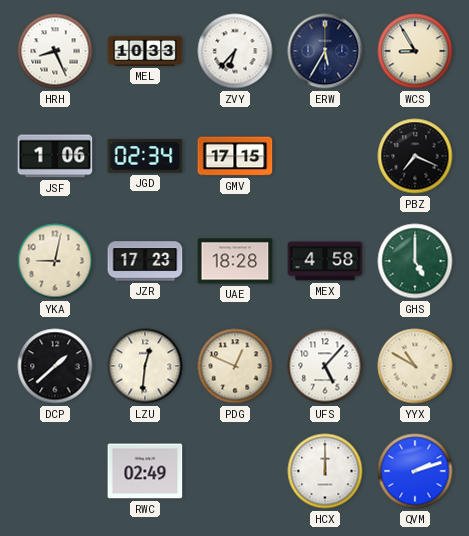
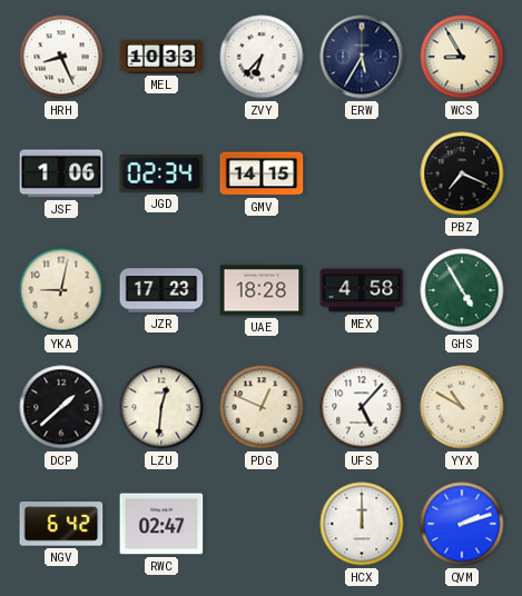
GMV: 17:15 -> 14:15
GHS: 5:00 -> 4:55
NGV: none -> 6:42
RWC: 02:49 -> 02:47
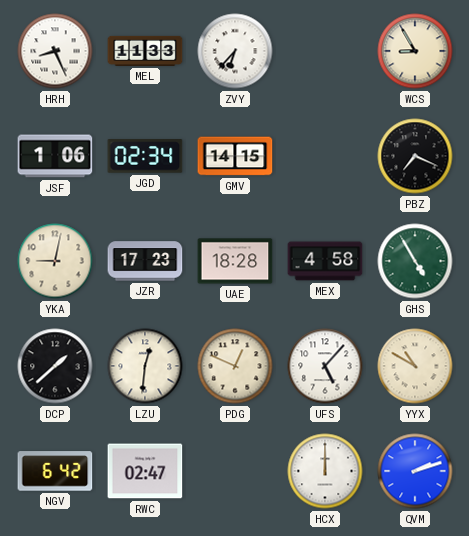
MEL: 10:33 -> 11:33
ERW: 5:35 -> none
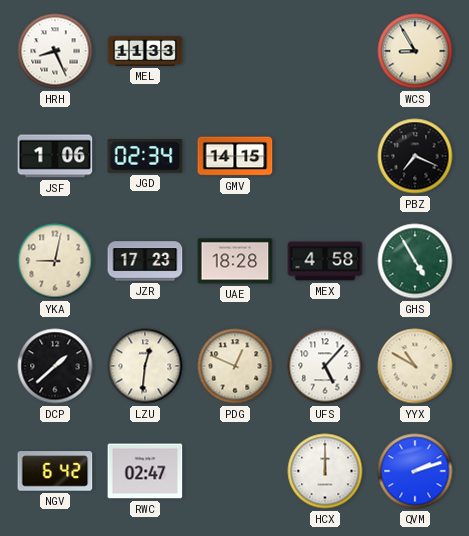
ZVY: 6:37 -> none
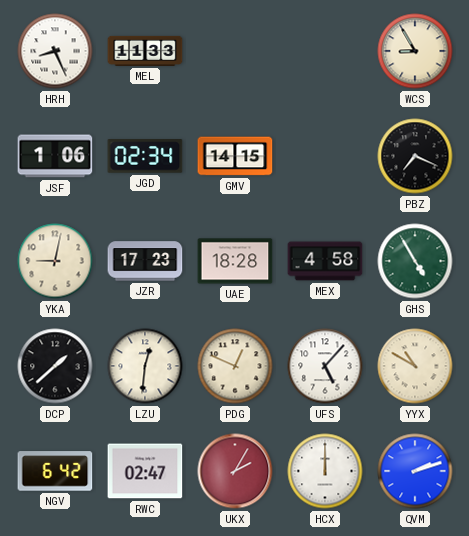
UKX: none -> 2:05
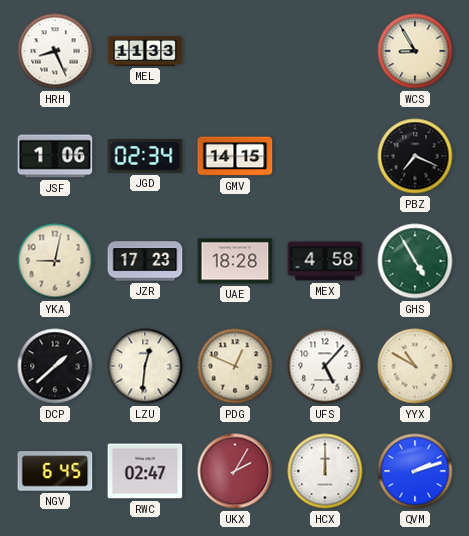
NGV: 6:42 -> 6:45
